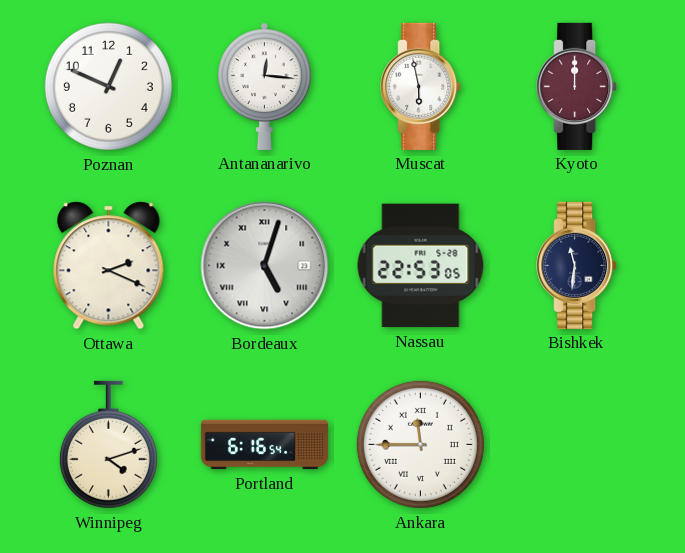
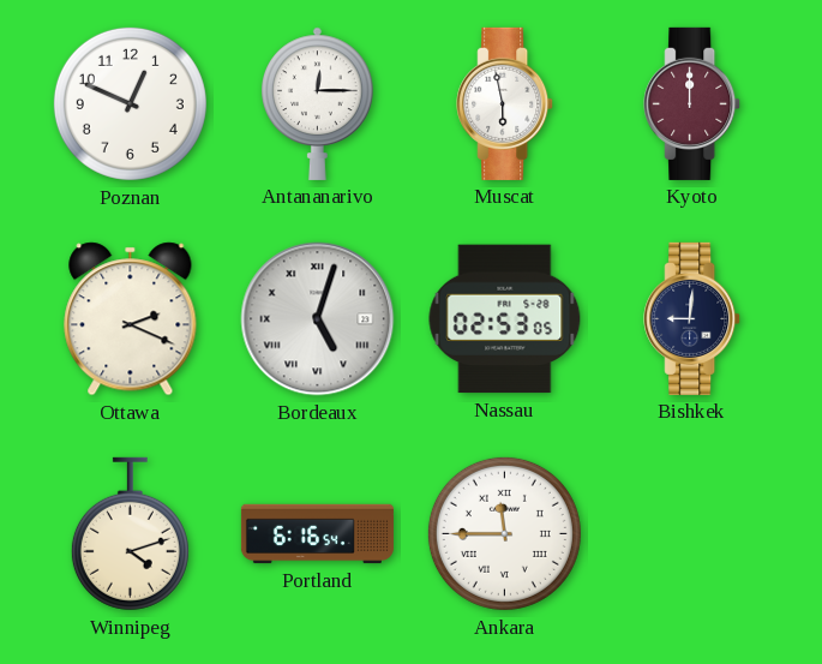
Antananarivo: 12:16 -> 12:15
Nassau: 22:53 -> 02:53
Bishkek: 11:31 -> 9:01
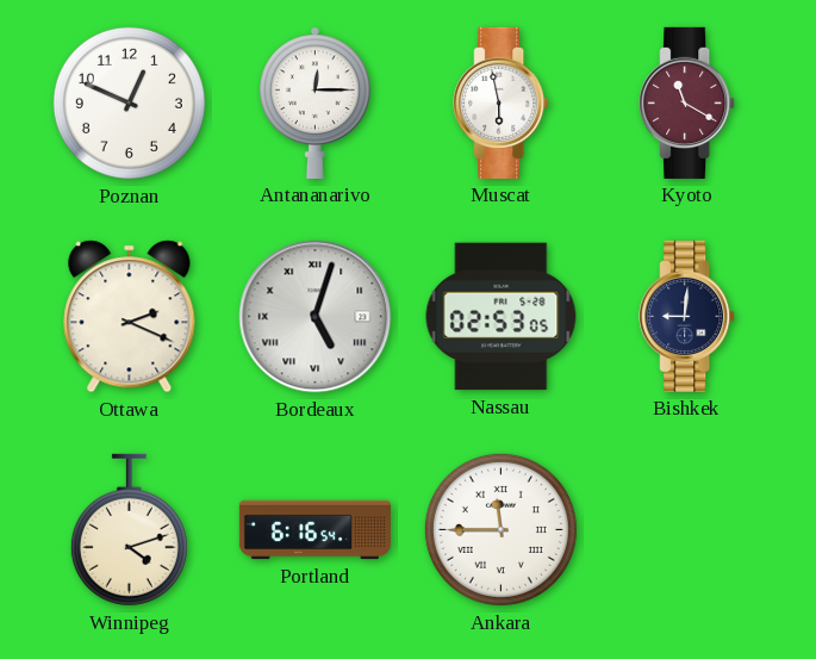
Kyoto: 12:00 -> 11:20
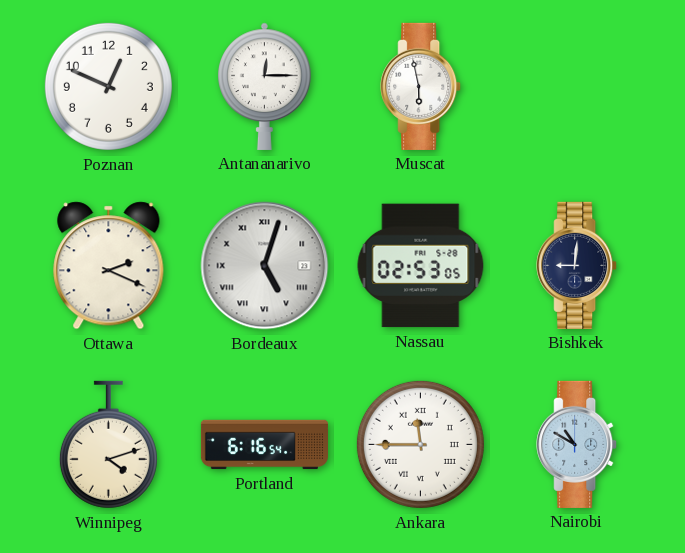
Kyoto: 11:20 -> none
Nairobi: none -> 10:50
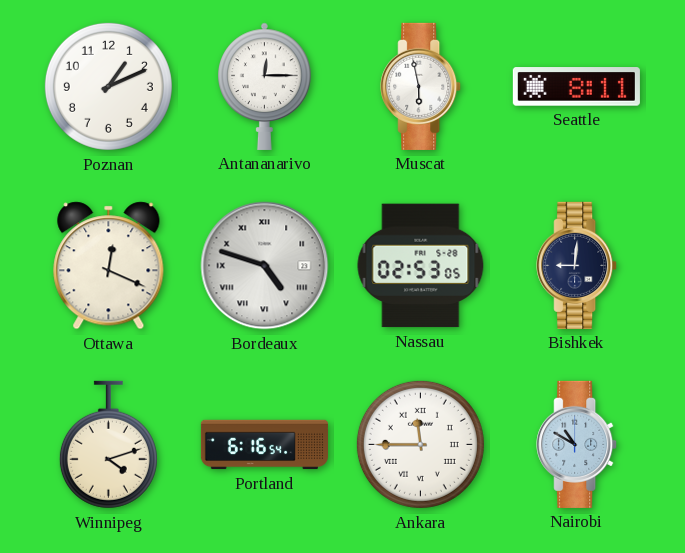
Poznan: 12:49 -> 1:11
Seattle: none -> 8:11
Ottawa: 2:19 -> 12:19
Bordeaux: 5:03 -> 4:48
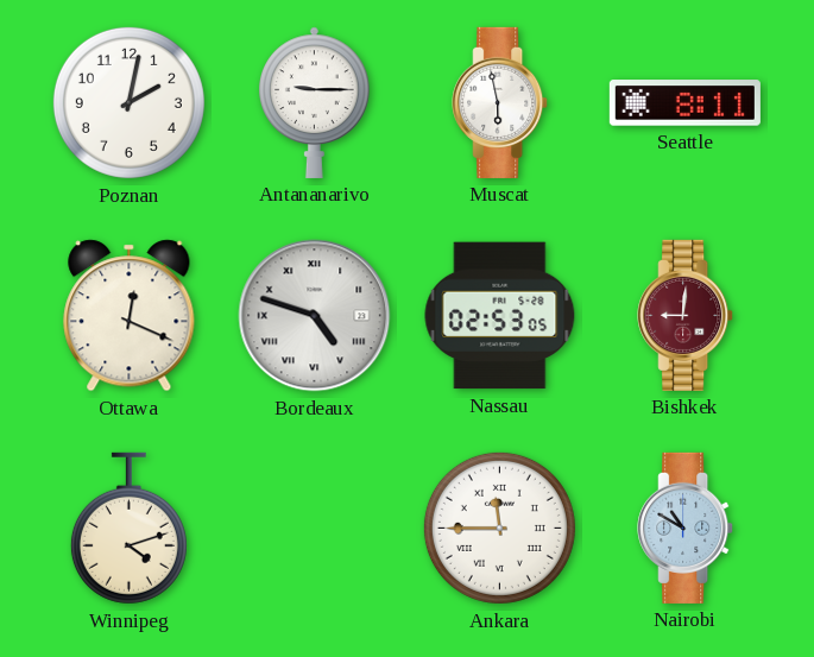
Poznan: 1:11 -> 2:02
Antananarivo: 12:15 -> 9:15
Bishkek dial: navy -> burgundy
Portland: 6:16 -> none
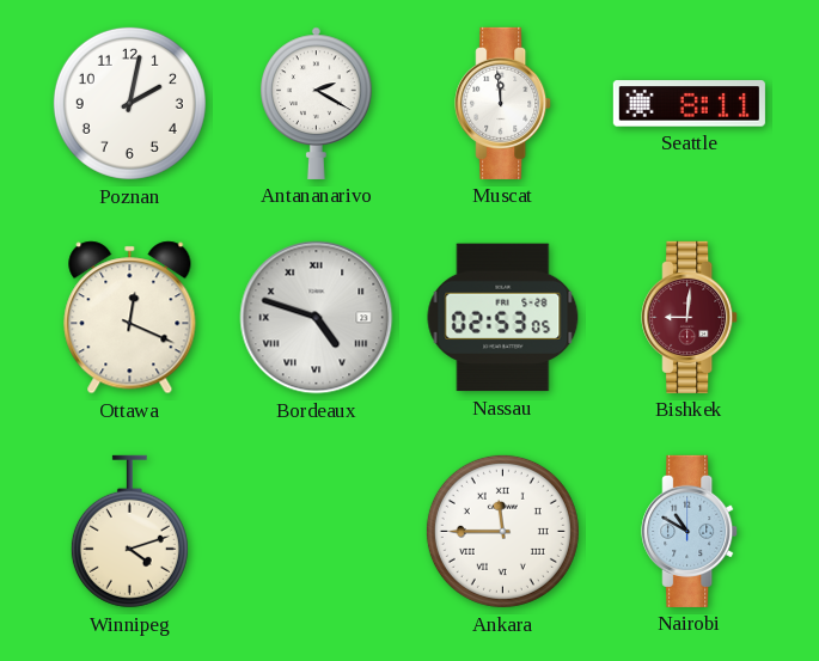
Antananarivo: 9:15 -> 2:20
Muscat: 5:58 -> 11:59
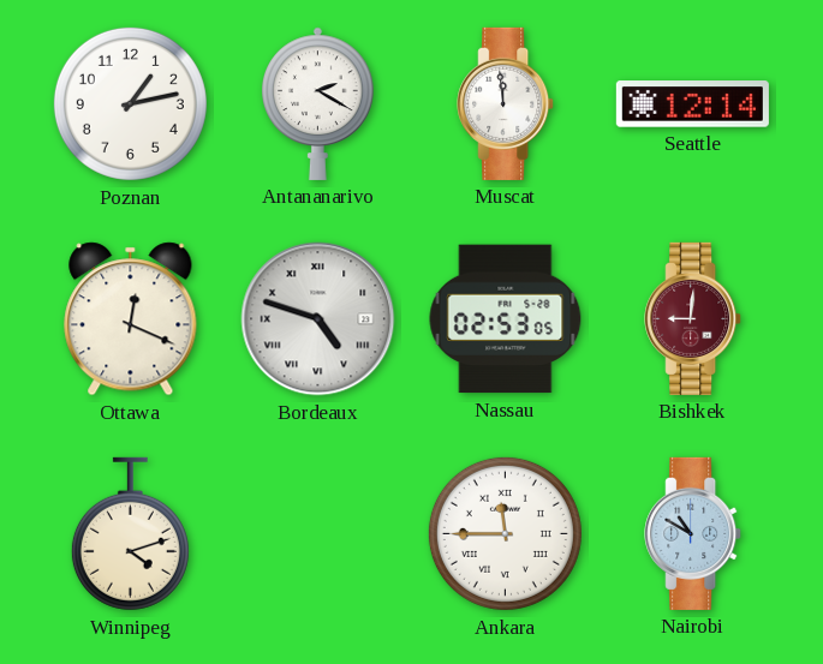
Poznan: 2:02 -> 1:13
Seattle: 8:11 -> 12:14
